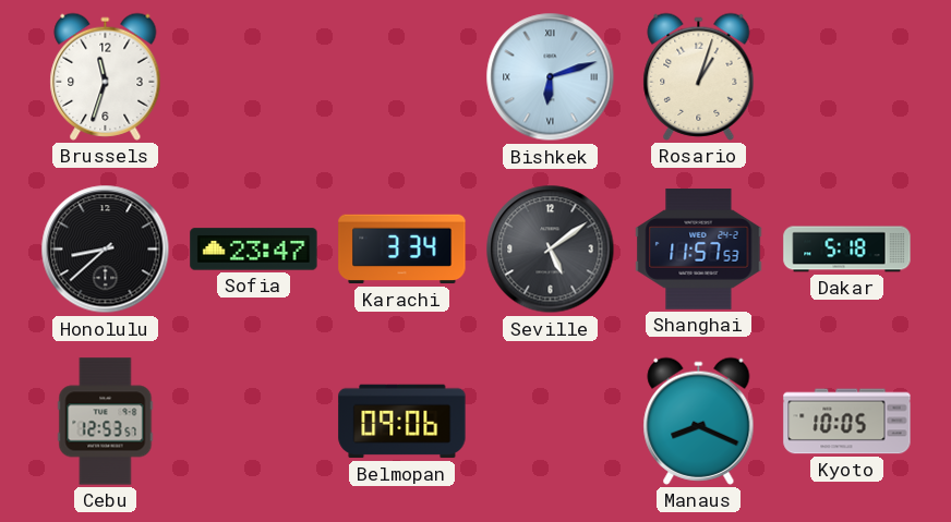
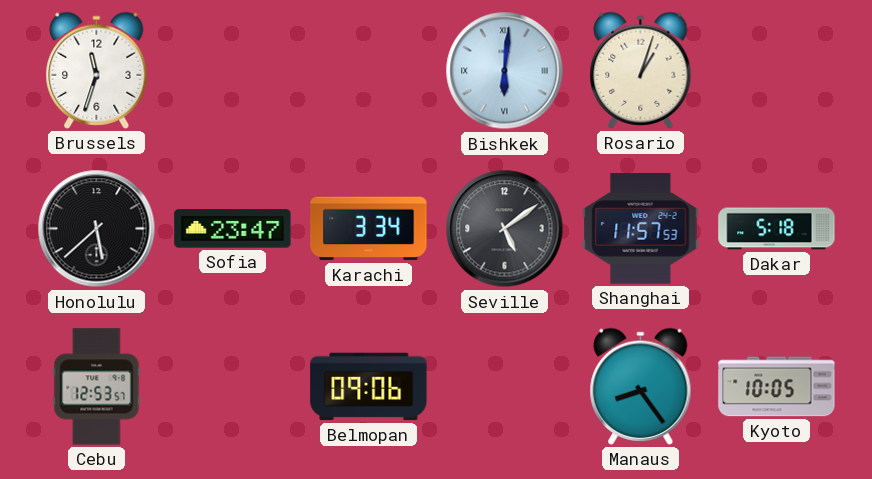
Bishkek: 6:12 -> 6:01
Honolulu: 8:38 -> 5:38
Manaus: 8:19 -> 8:24
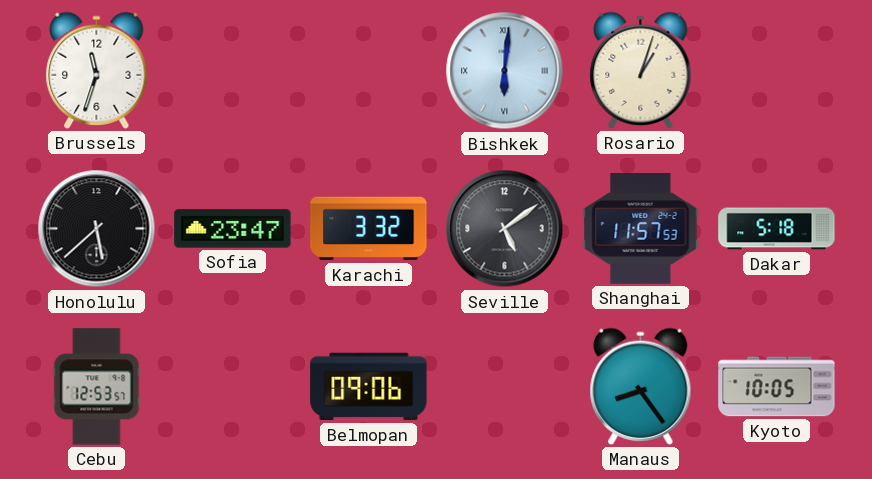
Karachi: 3:34 -> 3:32
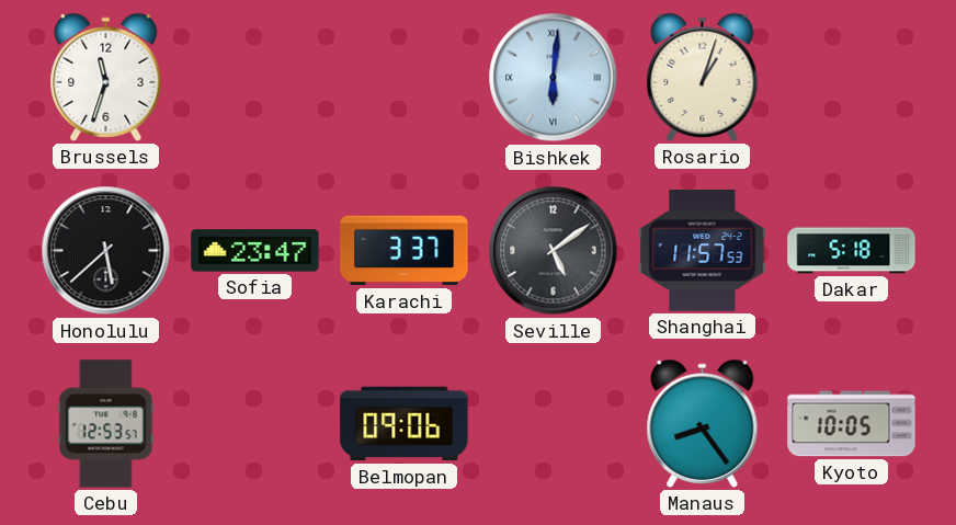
Karachi: 3:32 -> 3:37
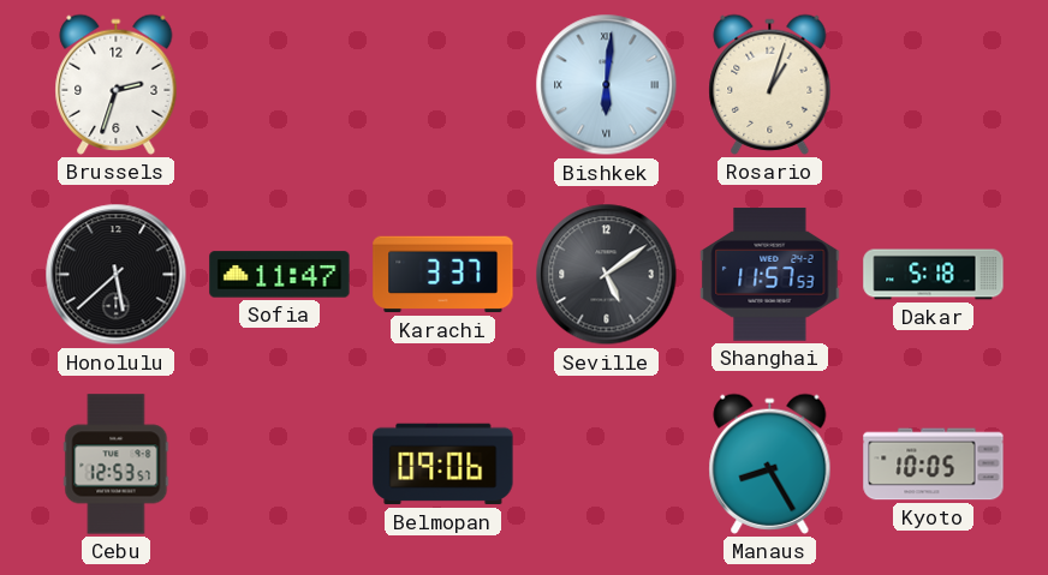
Brussels: 11:33 -> 2:33
Sofia: 23:47 -> 11:47
Manaus: 8:24 -> 8:25
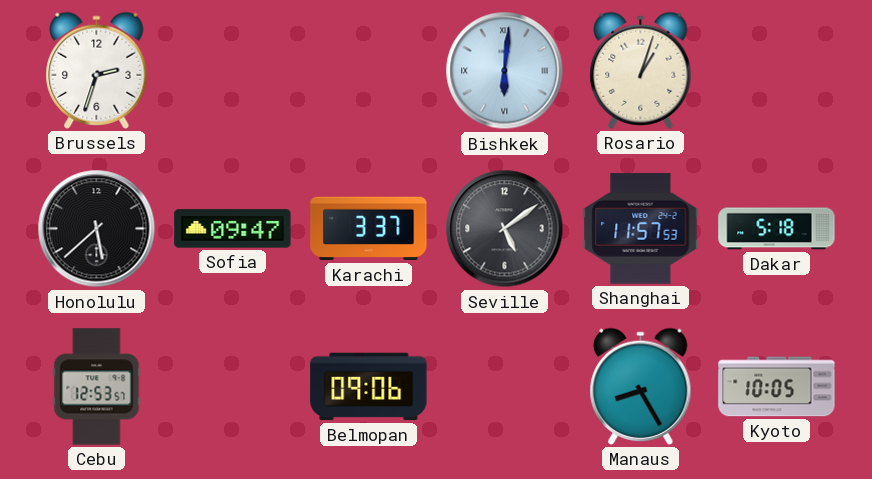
Sofia: 11:47 -> 09:47
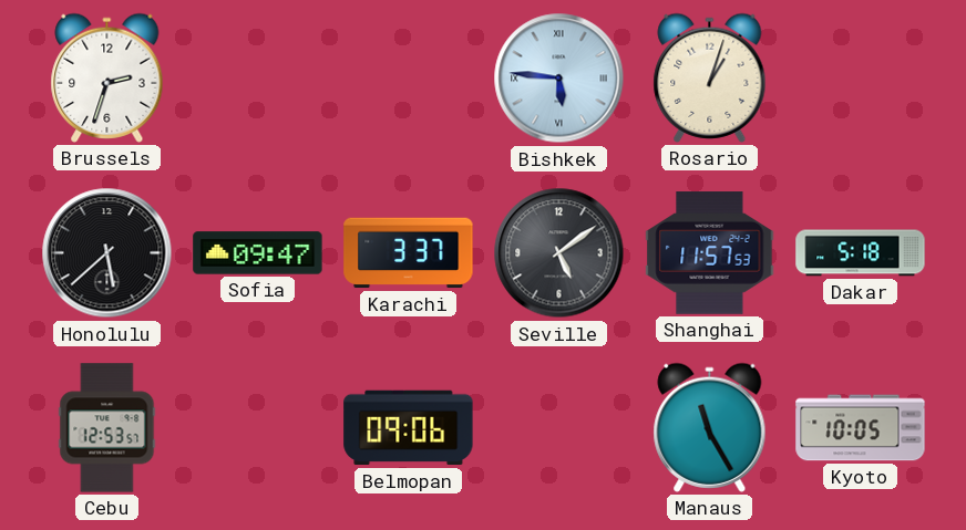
Bishkek: 6:01 -> 5:46
Manaus: 8:25 -> 11:25
